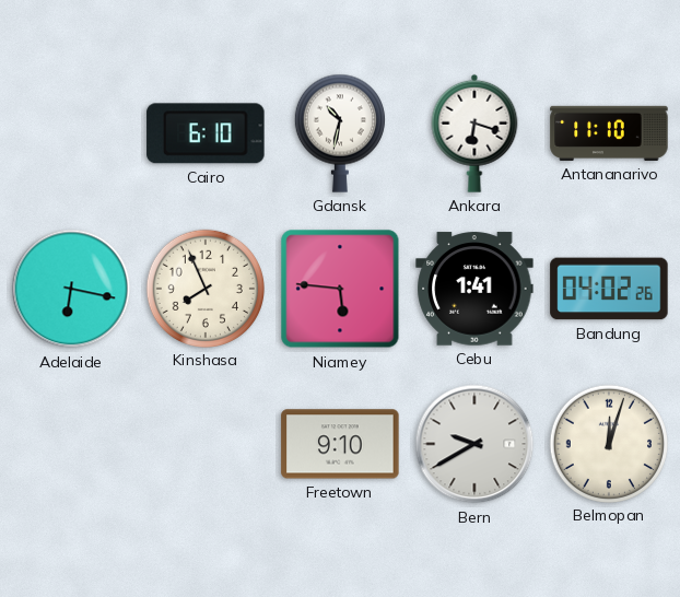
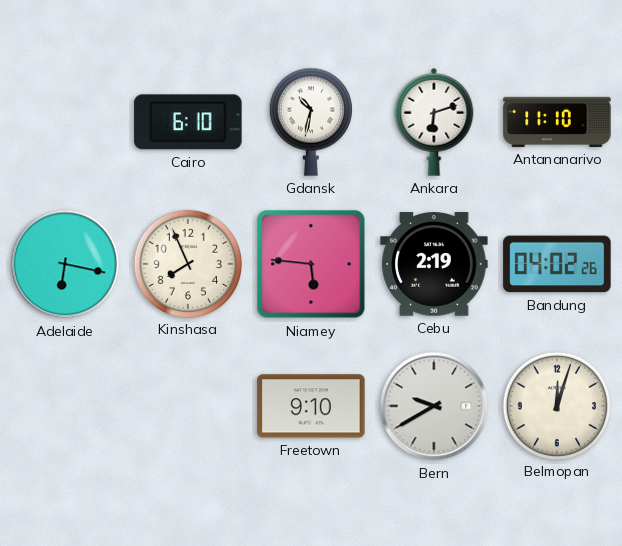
Ankara: 6:18 -> 6:12
Cebu: 1:41 -> 2:19
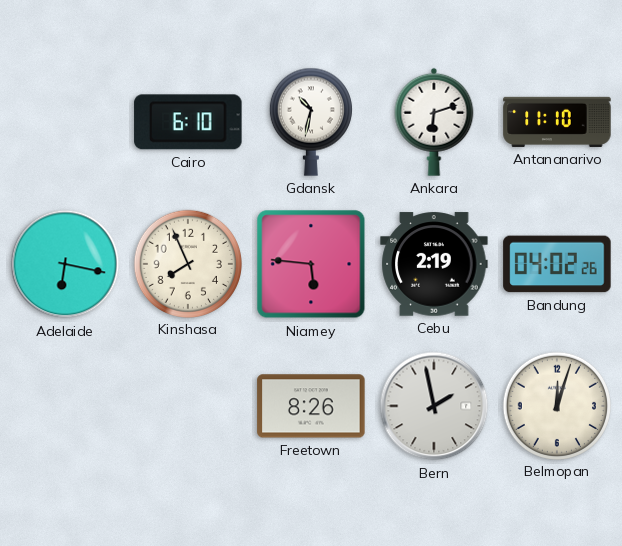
Freetown: 9:10 -> 8:26
Bern: 9:40 -> 1:58
